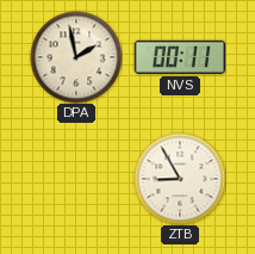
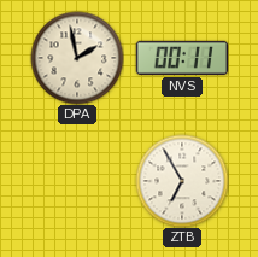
ZTB: 8:55 -> 6:55
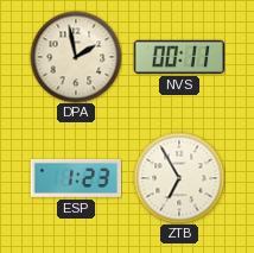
ESP: none -> 1:23
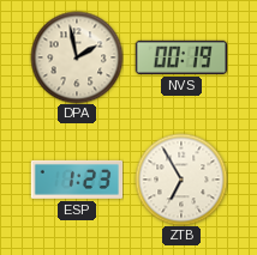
NVS: 00:11 -> 00:19
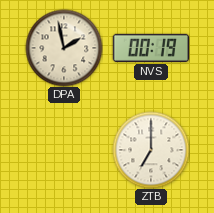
ESP: 1:23 -> none
ZTB: 6:55 -> 7:00
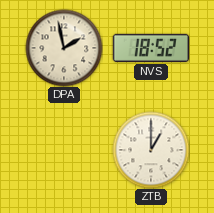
NVS: 00:19 -> 18:52
ZTB: 7:00 -> 1:00
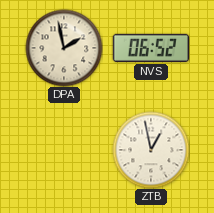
NVS: 18:52 -> 06:52
ZTB: 1:00 -> 12:58
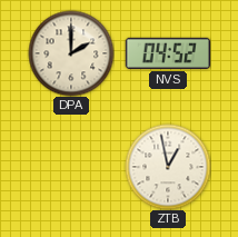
DPA: 1:58 -> 2:00
NVS: 06:52 -> 04:52
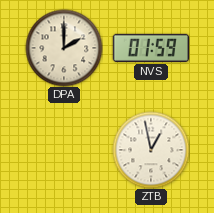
NVS: 04:52 -> 01:59
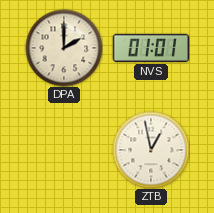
NVS: 01:59 -> 01:01
